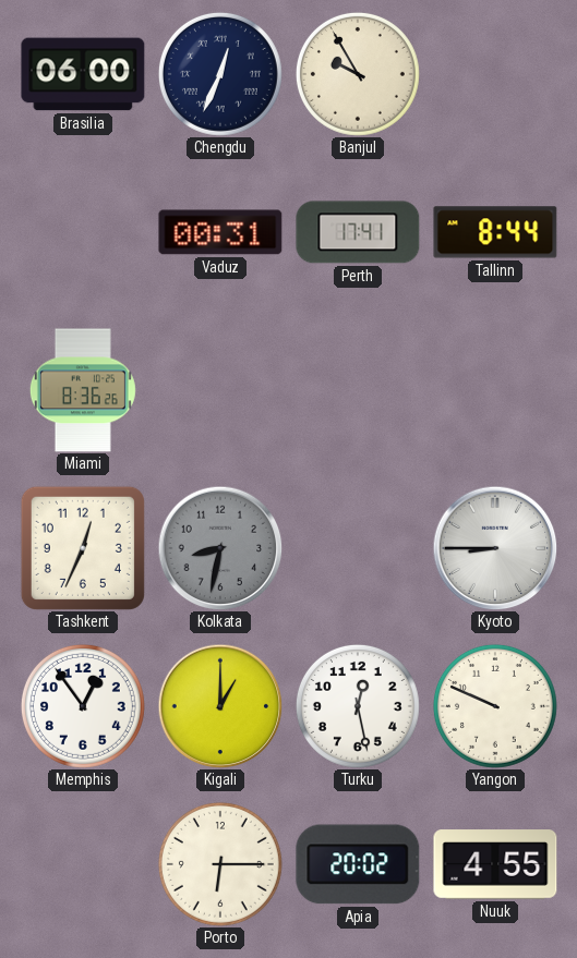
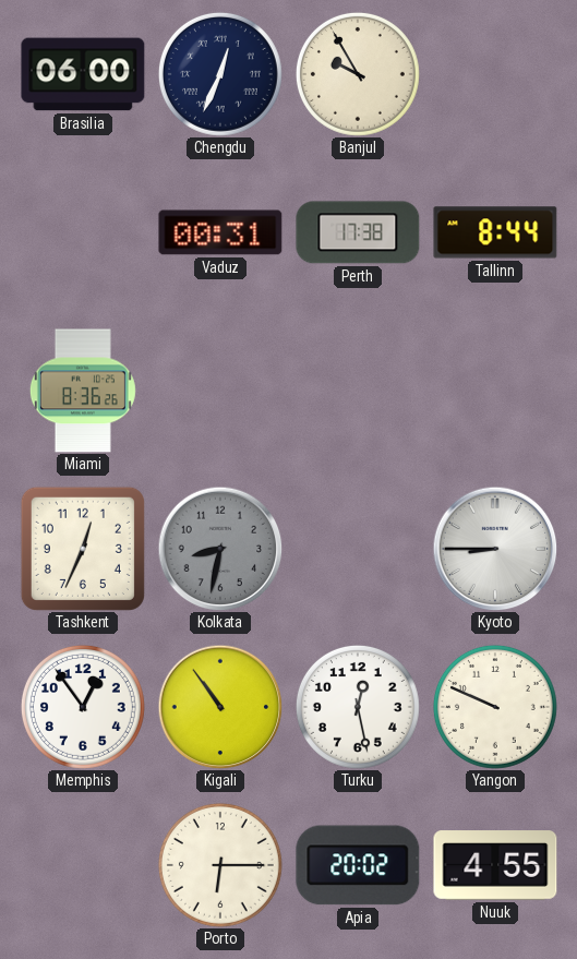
Perth: 17:41 -> 17:38
Kigali: 1:00 -> 10:54
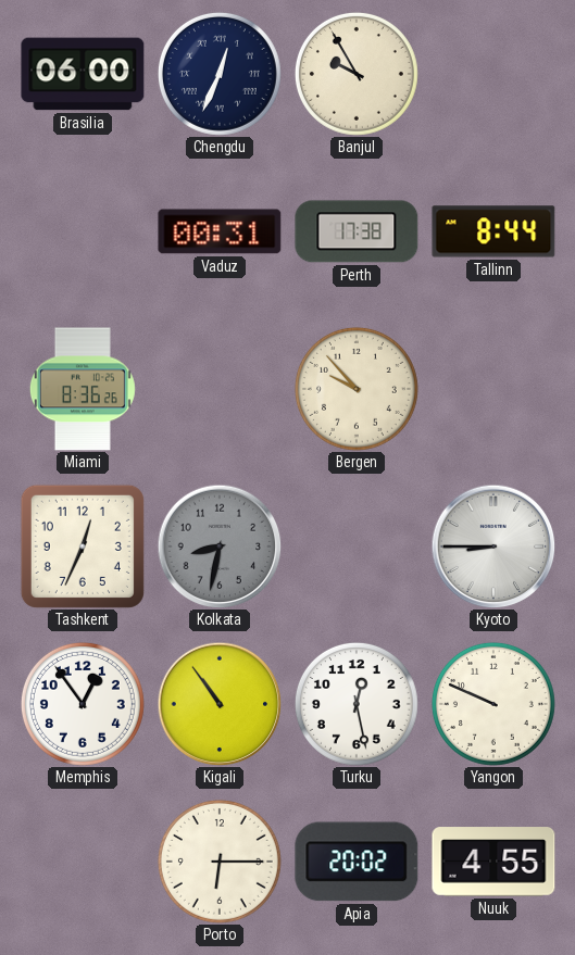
Bergen: none -> 9:53
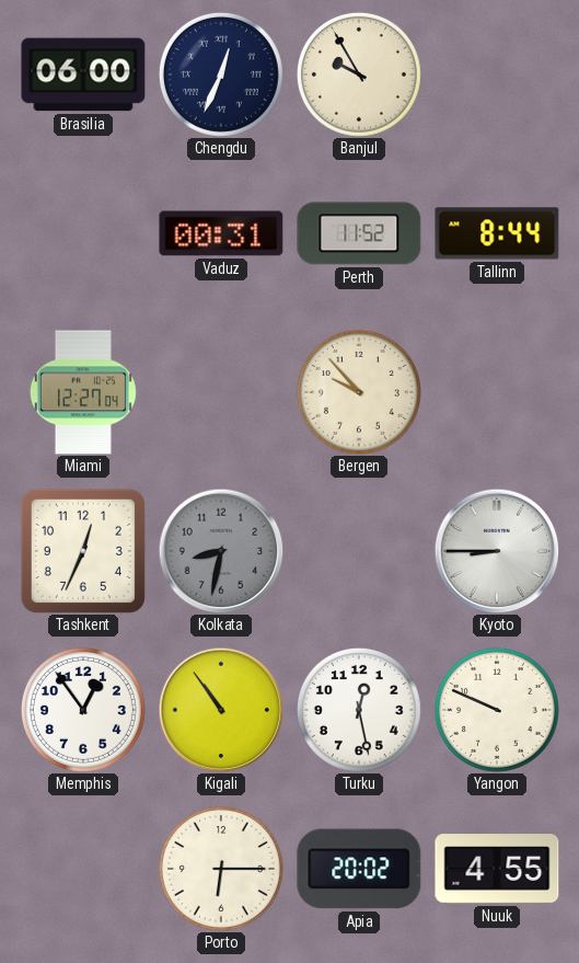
Perth: 17:38 -> 11:52
Miami: 8:36 -> 12:27
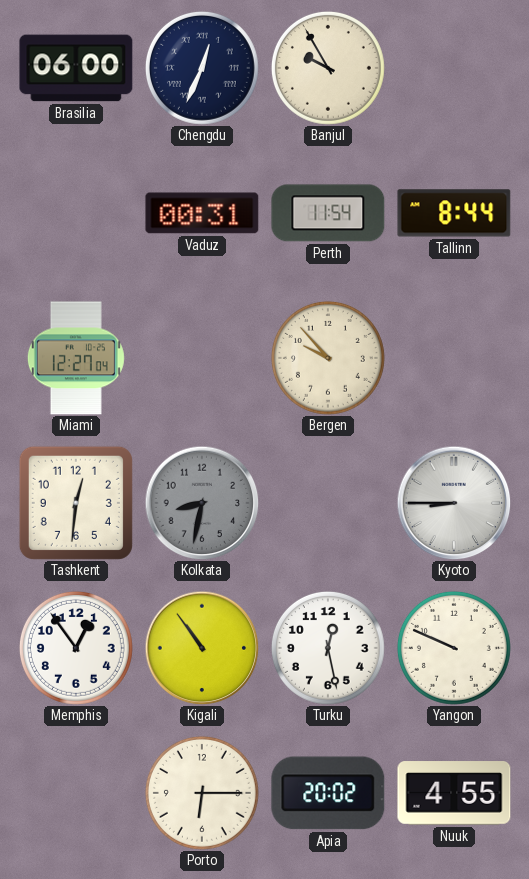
Perth: 11:52 -> 11:54
Tashkent: 12:34 -> 12:31
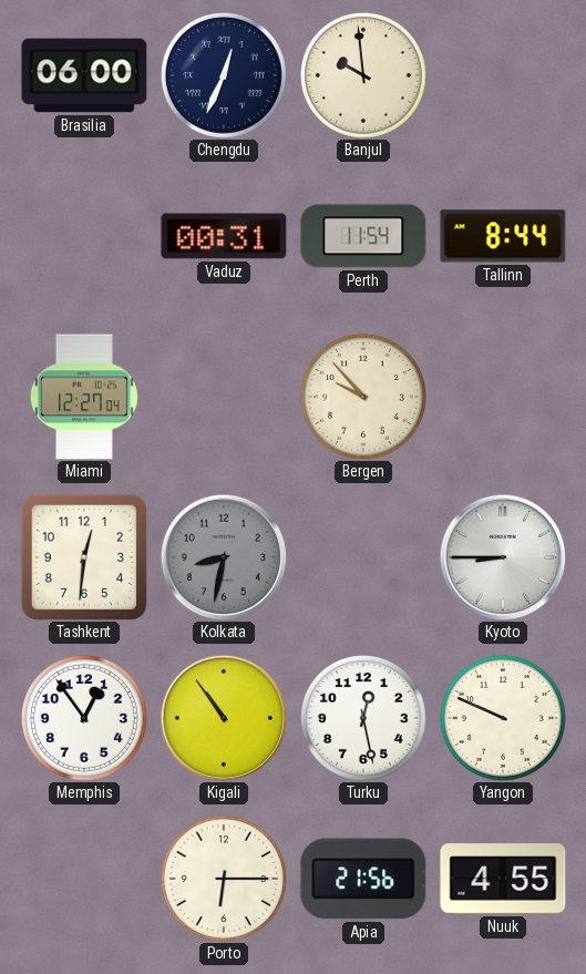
Banjul: 9:55 -> 9:59
Apia: 20:02 -> 21:56
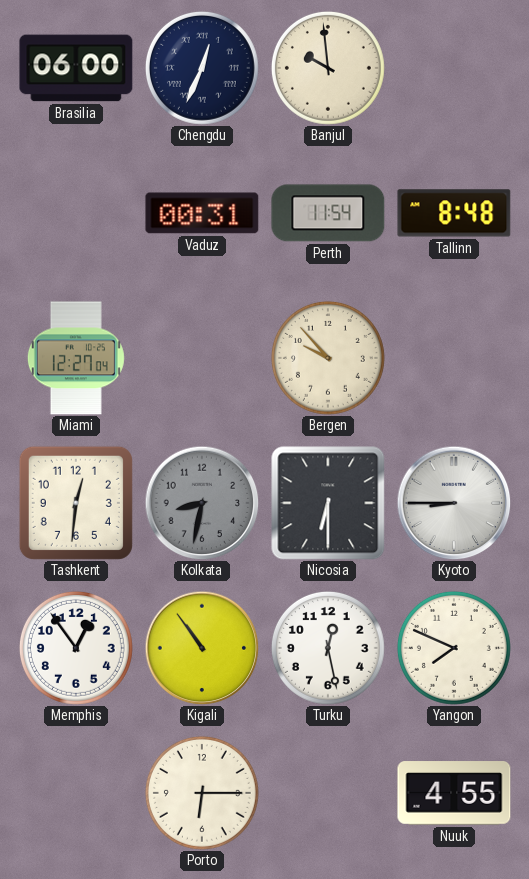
Tallinn: 8:44 -> 8:48
Nicosia: none -> 6:30
Yangon: 9:49 -> 7:49
Apia: 21:56 -> none
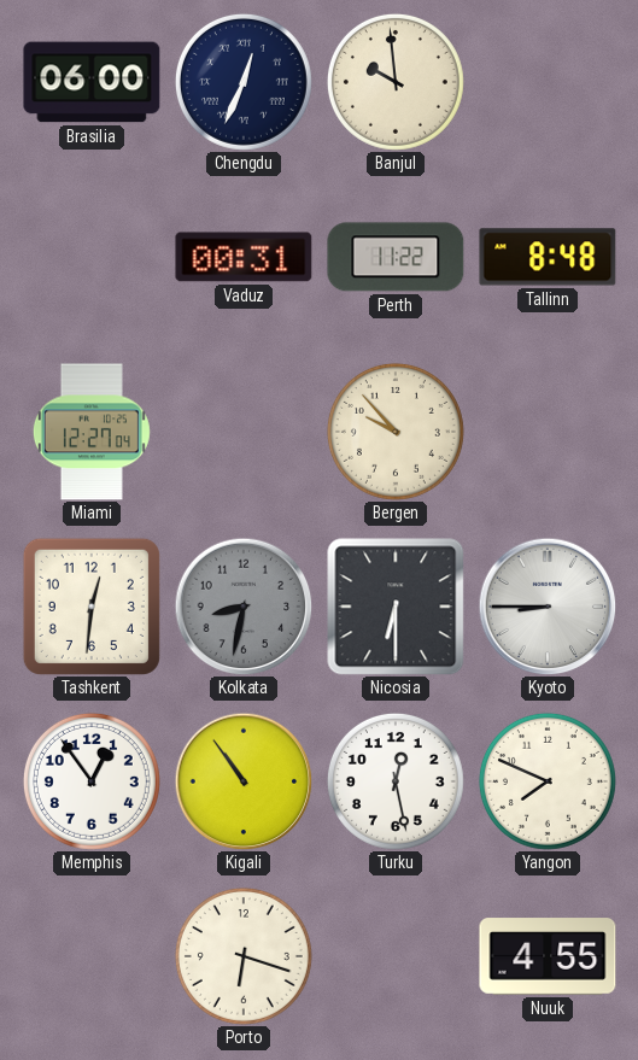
Perth: 11:54 -> 11:22
Porto: 6:15 -> 6:18
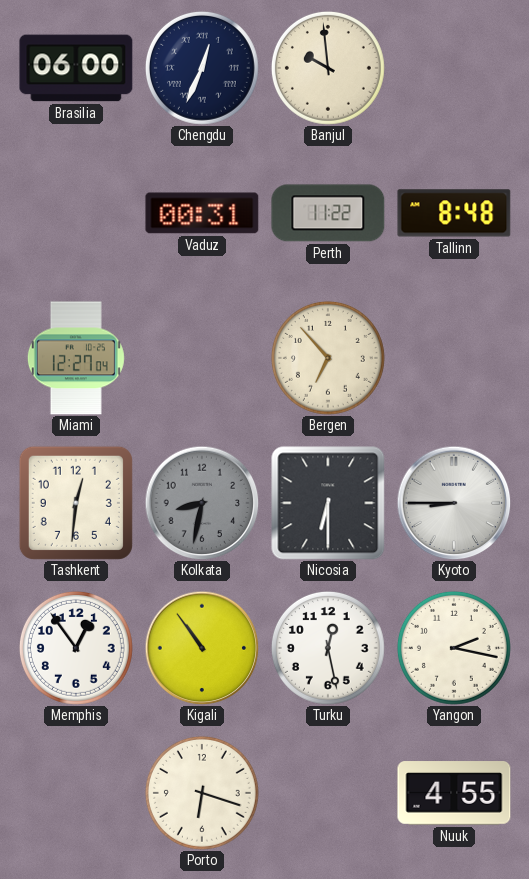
Bergen: 9:53 -> 6:53
Yangon: 7:49 -> 2:17
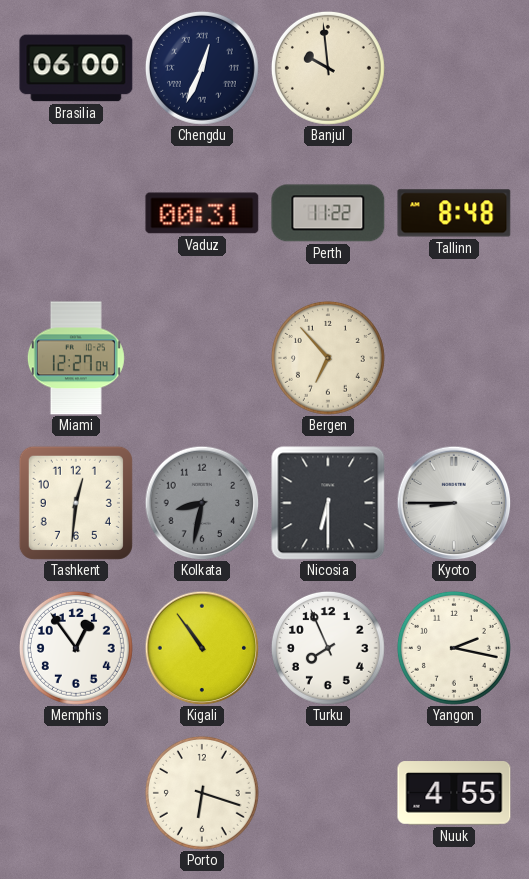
Turku: 12:28 -> 7:56
